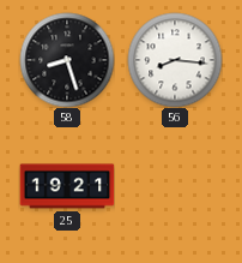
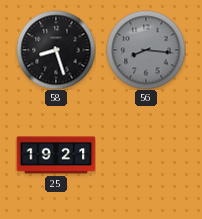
56 dial: white -> grey
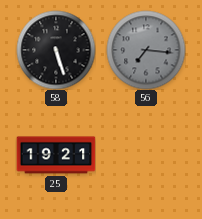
58: 8:27 -> 5:27
56: 8:16 -> 7:16
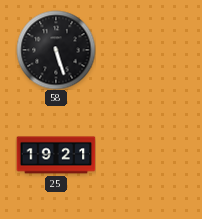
56: 7:16 -> none
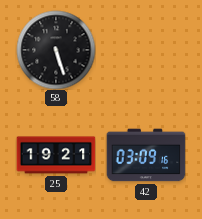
42: none -> 03:09
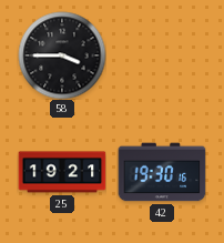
58: 5:27 -> 3:45
42: 03:09 -> 19:30
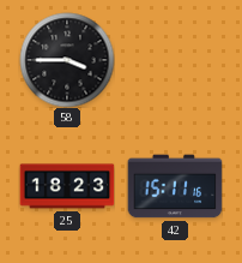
25: 19:21 -> 18:23
42: 19:30 -> 15:11
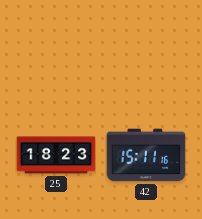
58: 3:45 -> none
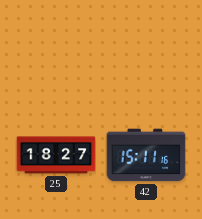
25: 18:23 -> 18:27
